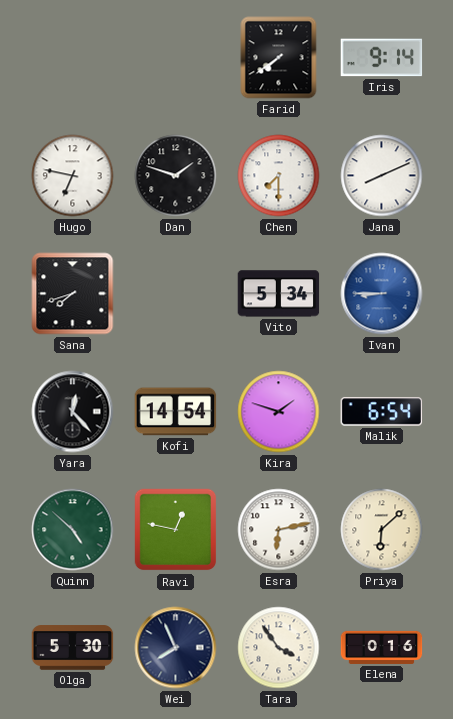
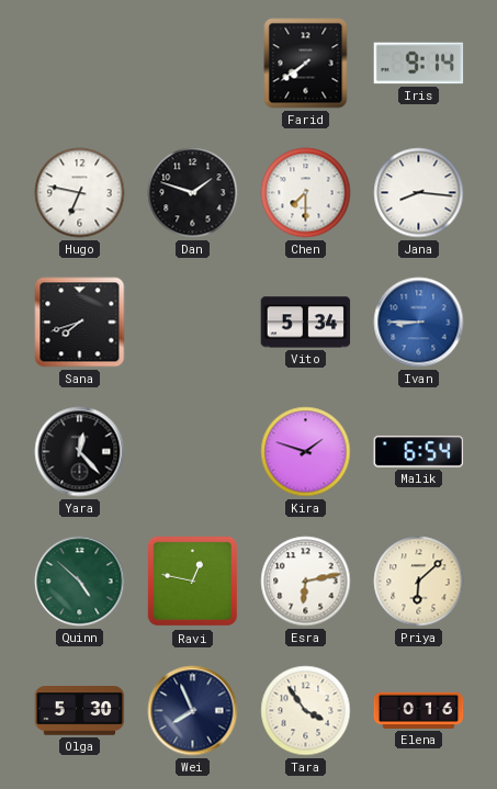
Jana: 8:11 -> 8:16
Kofi: 14:54 -> none
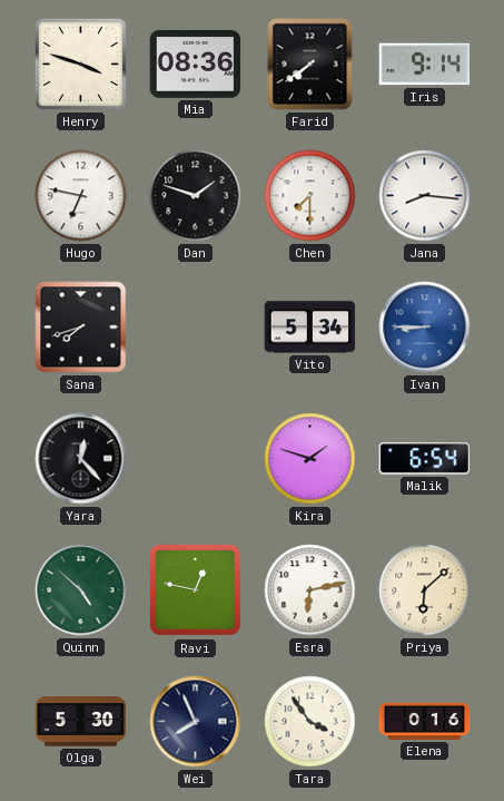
Henry: none -> 3:48
Mia: none -> 08:36
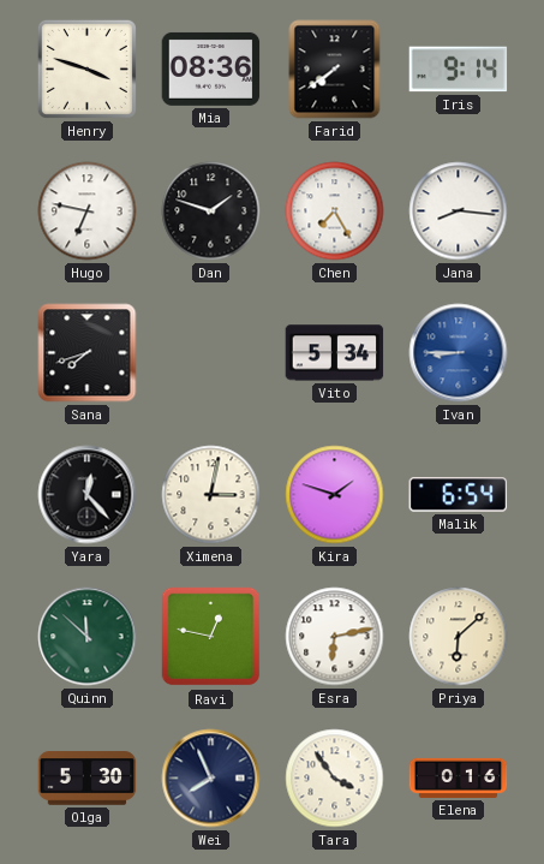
Chen: 7:30 -> 7:25
Ximena: none -> 3:02
Quinn: 4:52 -> 11:52
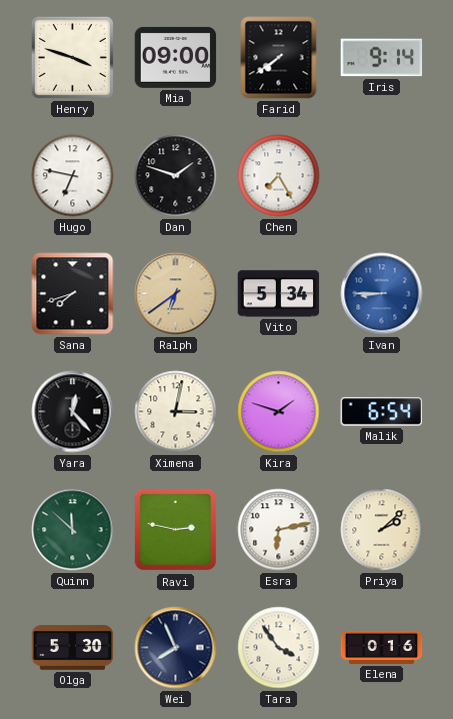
Mia: 08:36 -> 09:00
Jana: 8:16 -> none
Ralph: none -> 6:39
Ravi: 12:47 -> 2:47
Priya: 6:08 -> 2:08
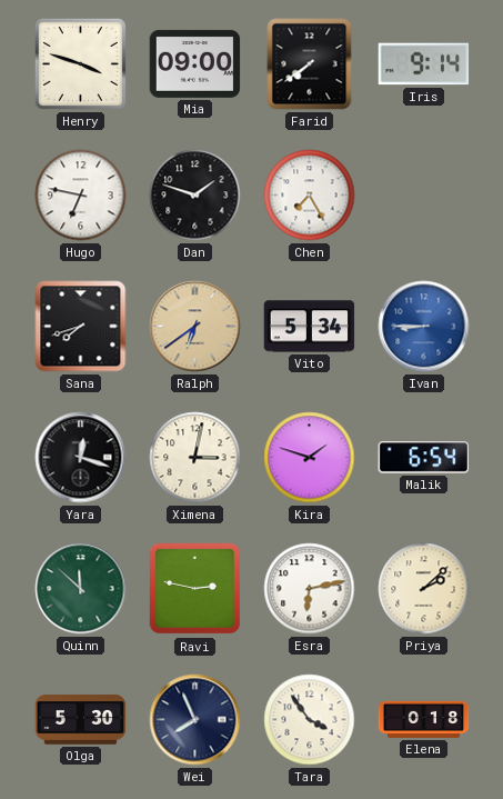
Yara: 12:23 -> 12:18
Elena: 0:16 -> 0:18
